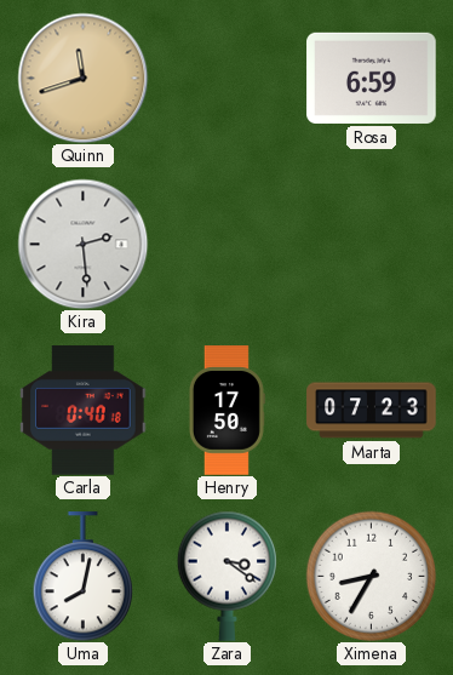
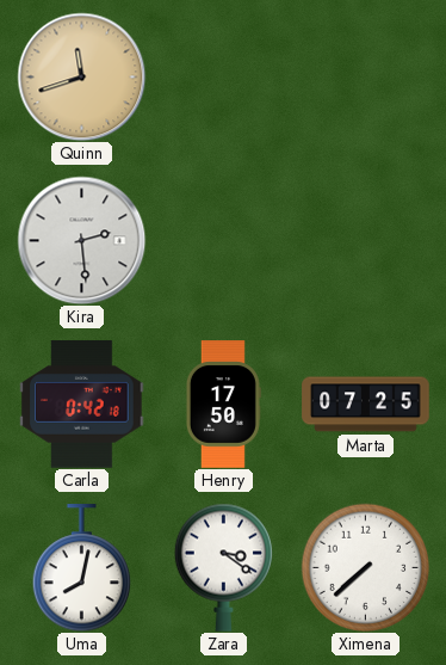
Rosa: 6:59 -> none
Carla: 0:40 -> 0:42
Marta: 07:23 -> 07:25
Ximena: 8:35 -> 7:38
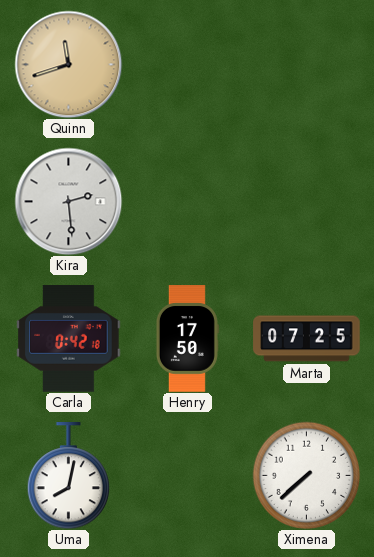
Zara: 3:21 -> none
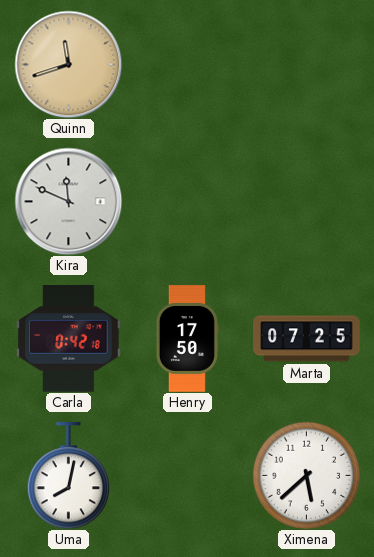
Kira: 2:29 -> 11:49
Ximena: 7:38 -> 5:38
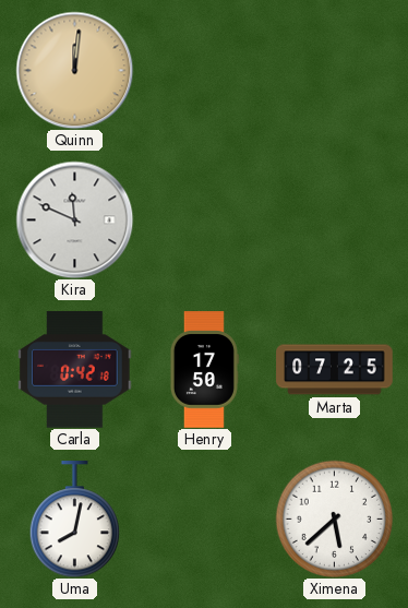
Quinn: 11:42 -> 12:01
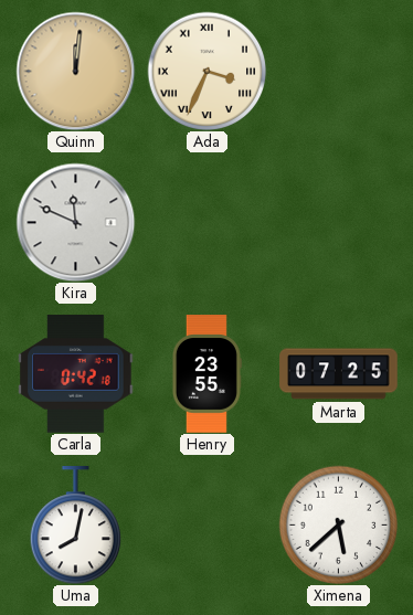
Ada: none -> 3:34
Henry: 17:50 -> 23:55
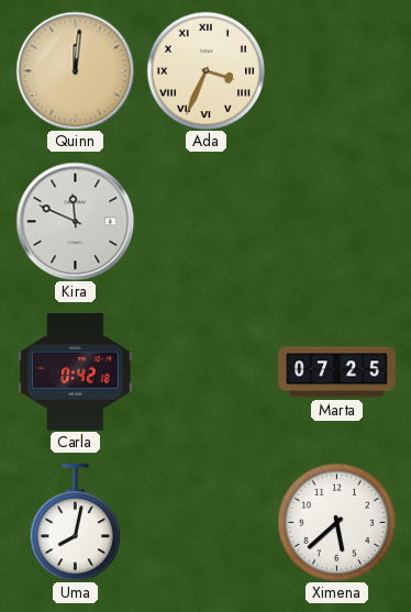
Henry: 23:55 -> none
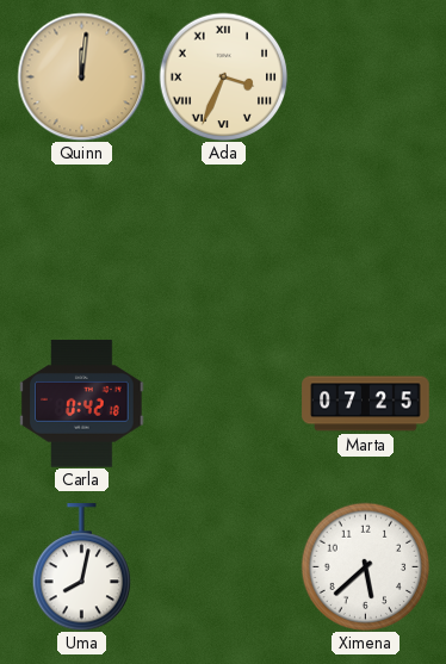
Kira: 11:49 -> none
